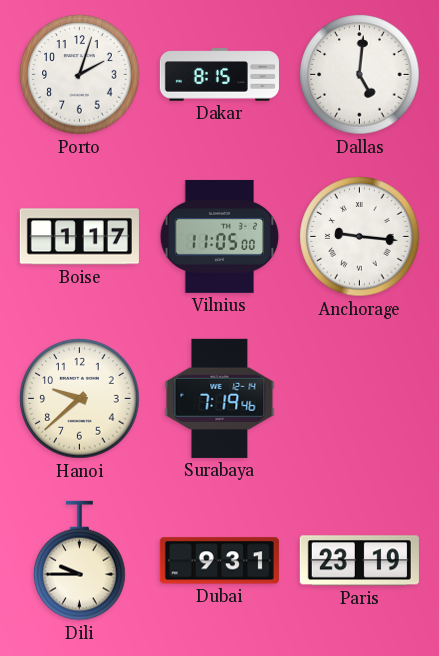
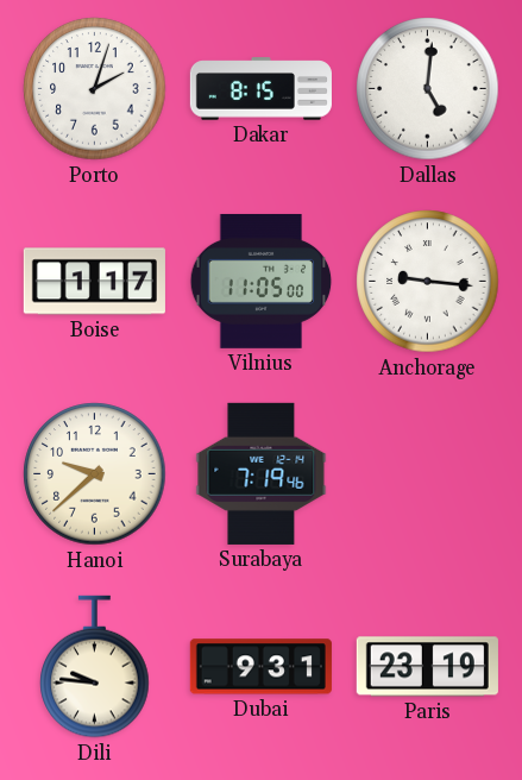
Dili: 9:45 -> 9:46
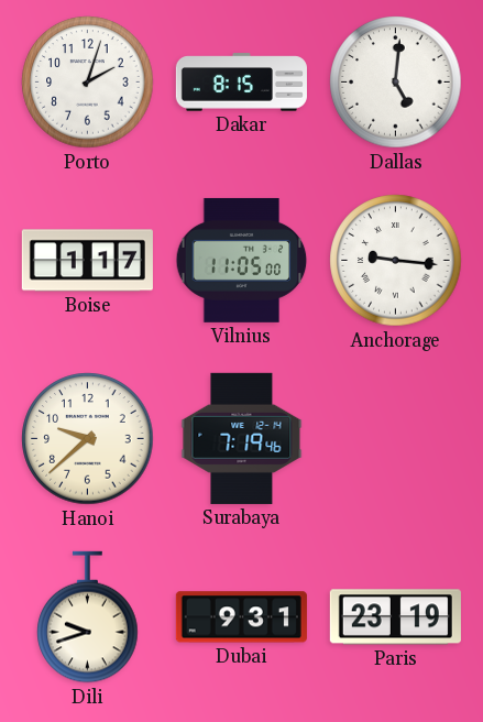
Dili: 9:46 -> 9:42
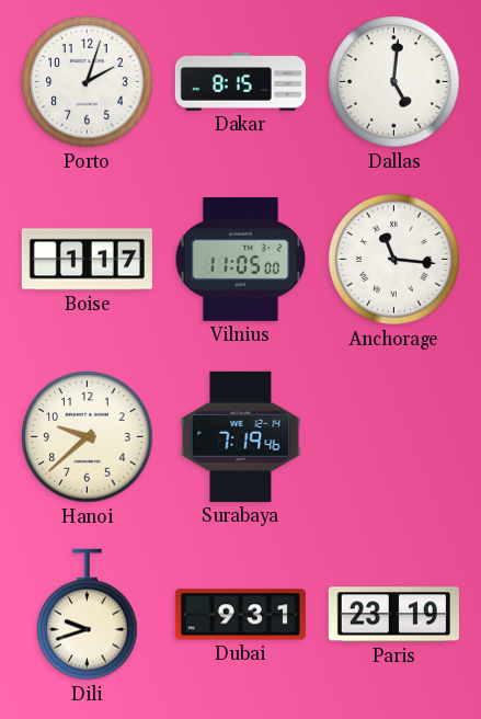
Anchorage: 9:16 -> 11:16
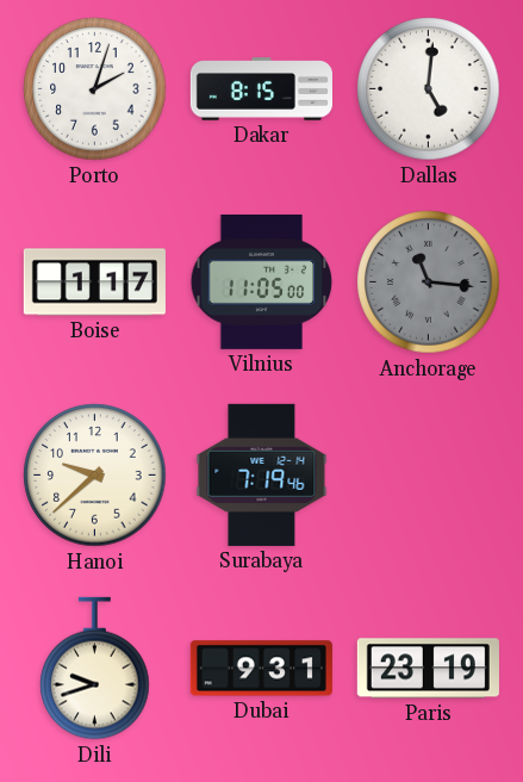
Anchorage dial: white -> grey
